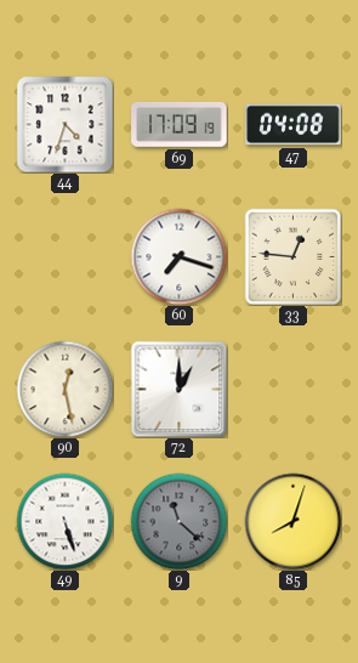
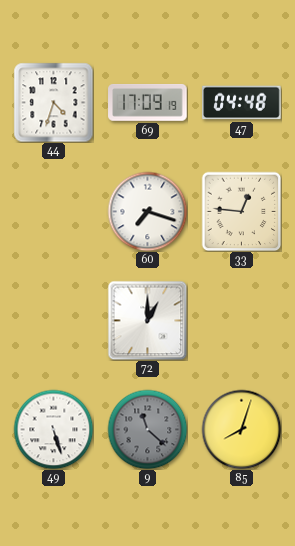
47: 04:08 -> 04:48
90: 12:28 -> none
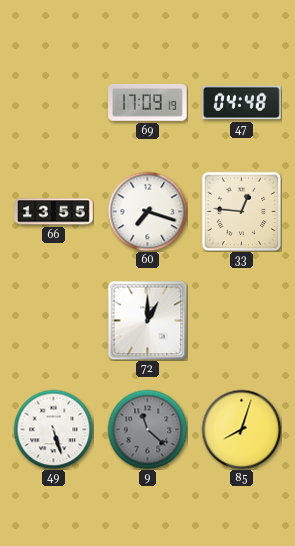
44: 4:33 -> none
66: none -> 13:55
